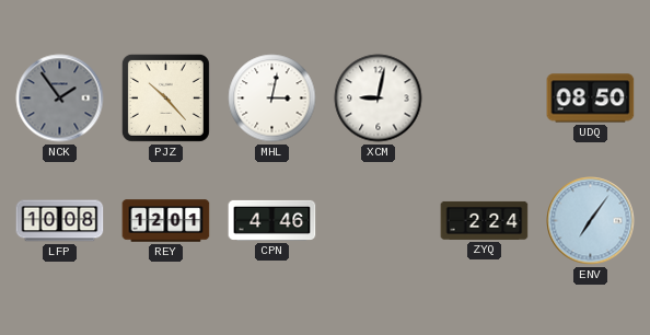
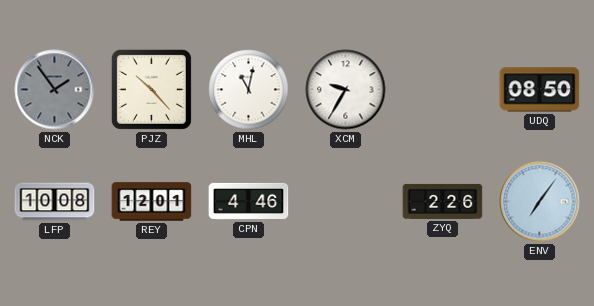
MHL: 3:02 -> 11:02
XCM: 9:02 -> 9:35
ZYQ: 2:24 -> 2:26
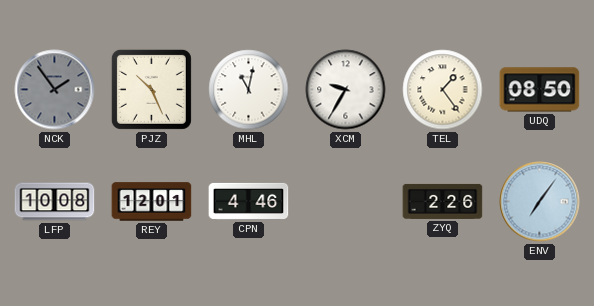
PJZ: 10:23 -> 10:26
TEL: none -> 1:24
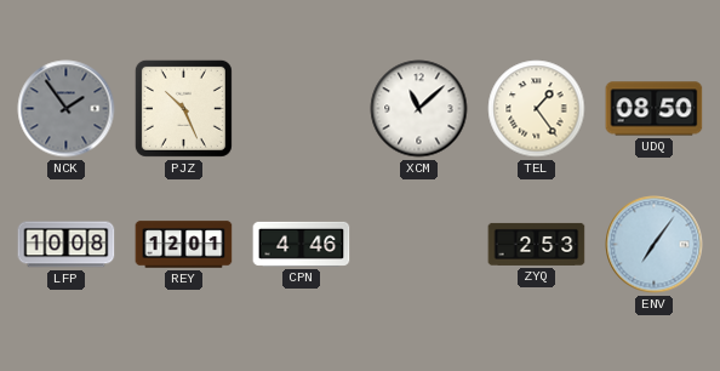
MHL: 11:02 -> none
XCM: 9:35 -> 11:08
ZYQ: 2:26 -> 2:53
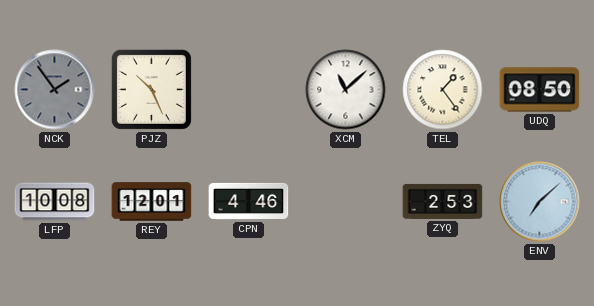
ENV: 7:06 -> 7:08
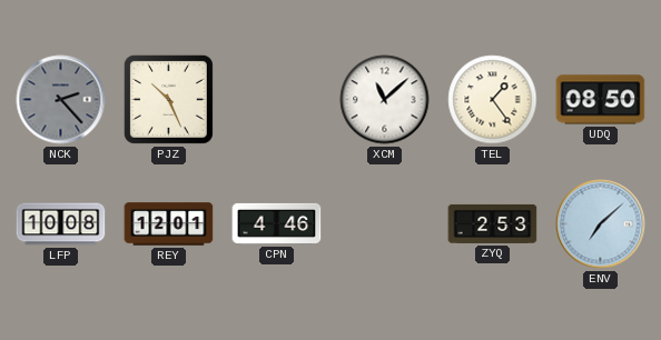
NCK: 1:54 -> 2:23
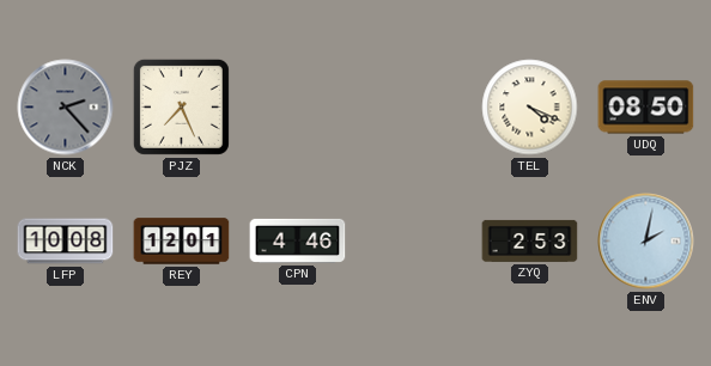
PJZ: 10:26 -> 7:26
XCM: 11:08 -> none
TEL: 1:24 -> 4:19
ENV: 7:08 -> 2:02
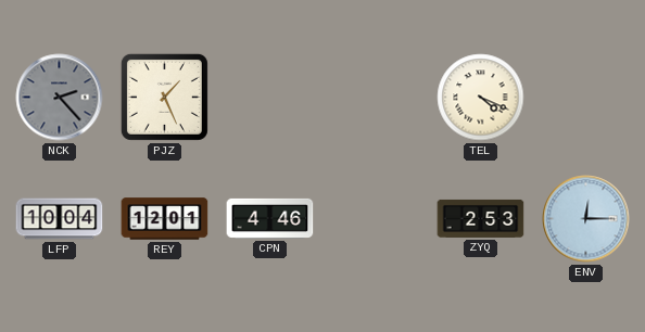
PJZ: 7:26 -> 1:26
UDQ: 08:50 -> none
LFP: 10:08 -> 10:04
ENV: 2:02 -> 12:15
